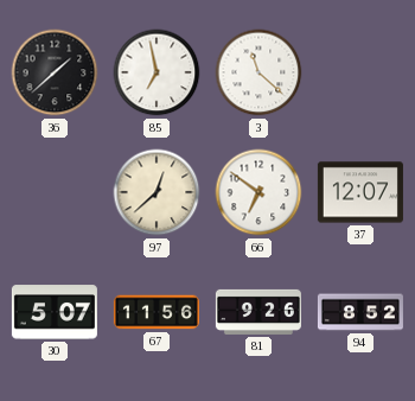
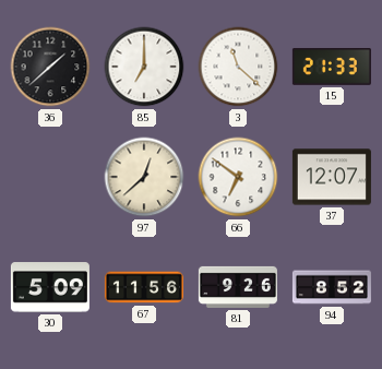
85: 6:58 -> 7:00
15: none -> 21:33
30: 5:07 -> 5:09
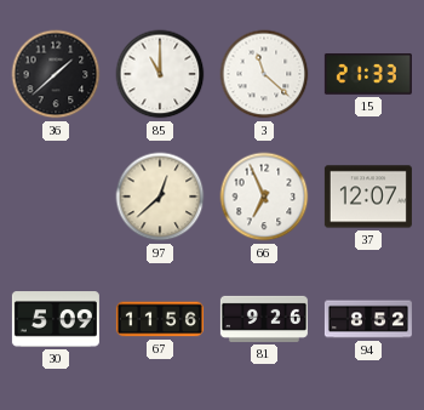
85: 7:00 -> 11:00
66: 6:51 -> 6:56
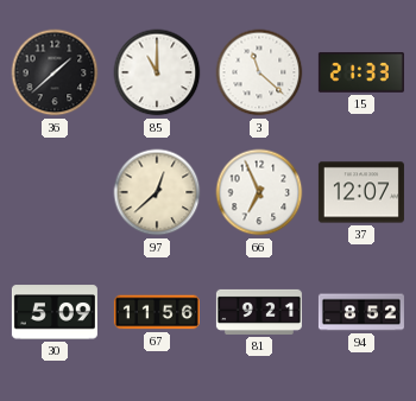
81: 9:26 -> 9:21
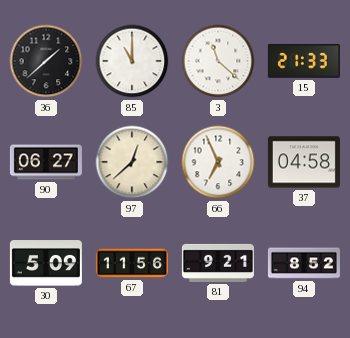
90: none -> 06:27
37: 12:07 -> 04:58
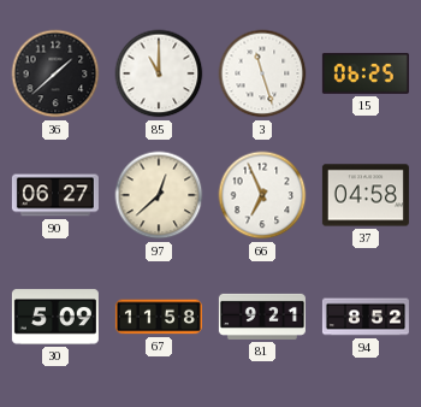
3: 11:22 -> 11:27
15: 21:33 -> 06:25
67: 11:56 -> 11:58
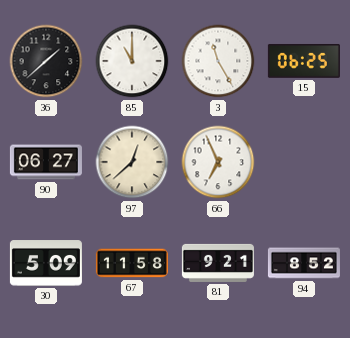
3: 11:27 -> 11:25
37: 04:58 -> none
